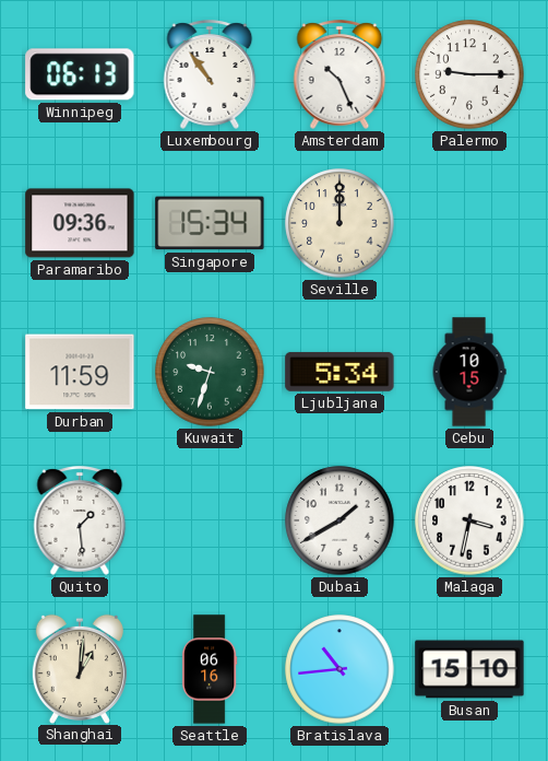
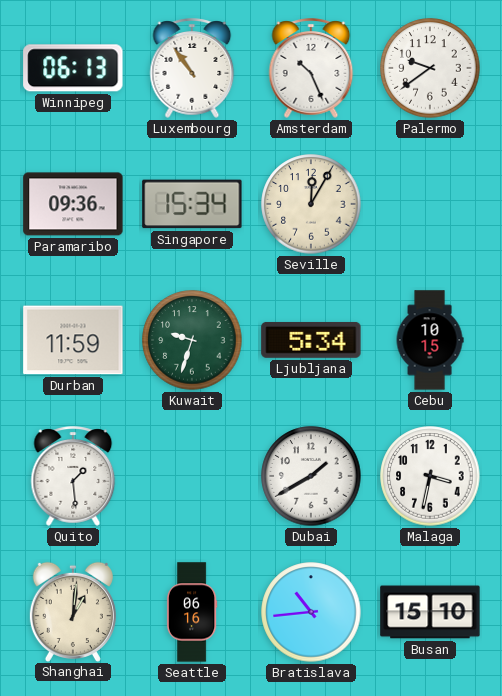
Palermo: 9:15 -> 9:39
Seville: 12:00 -> 12:05
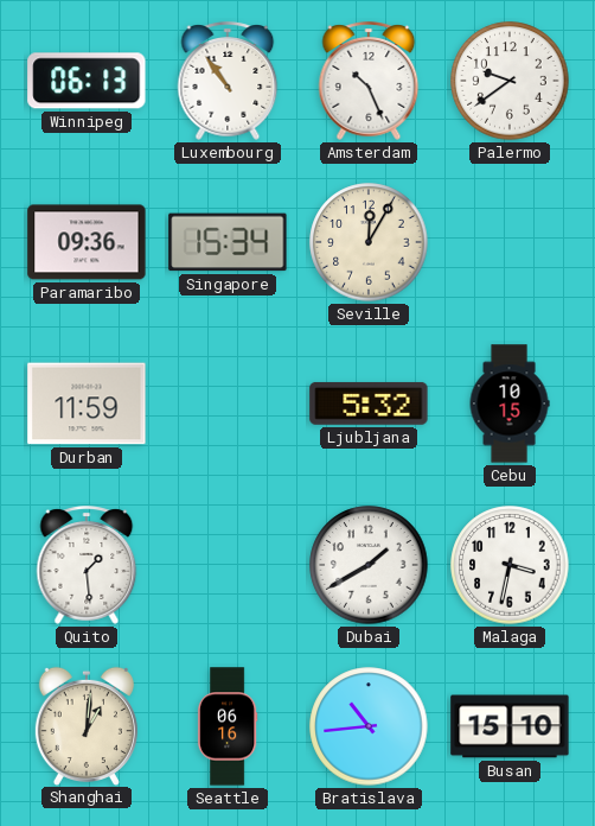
Kuwait: 9:33 -> none
Ljubljana: 5:34 -> 5:32
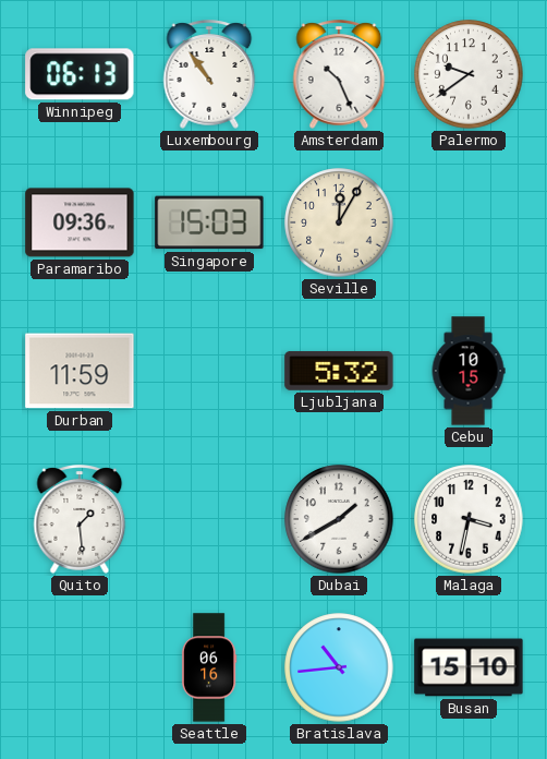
Singapore: 15:34 -> 15:03
Shanghai: 1:01 -> none
